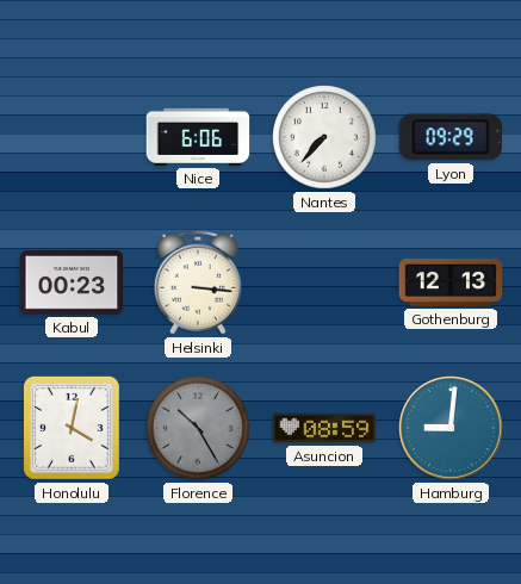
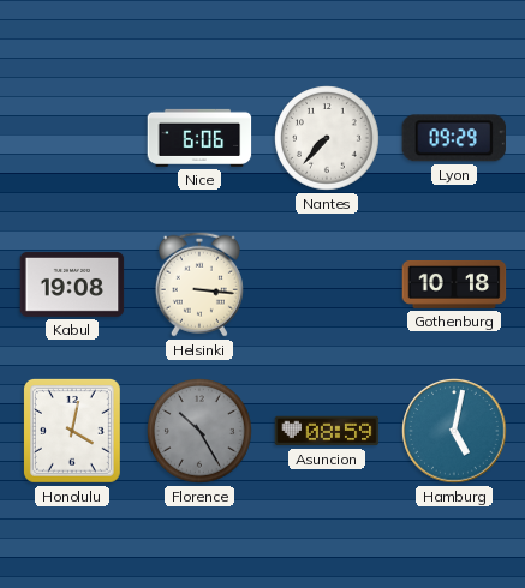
Kabul: 00:23 -> 19:08
Gothenburg: 12:13 -> 10:18
Hamburg: 9:01 -> 5:02
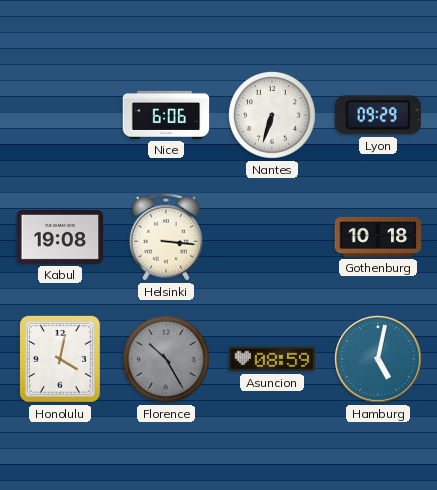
Nantes: 7:37 -> 6:33
